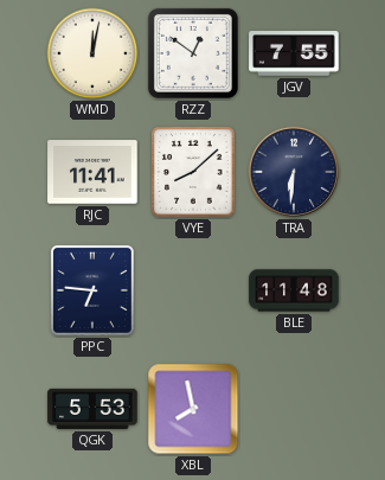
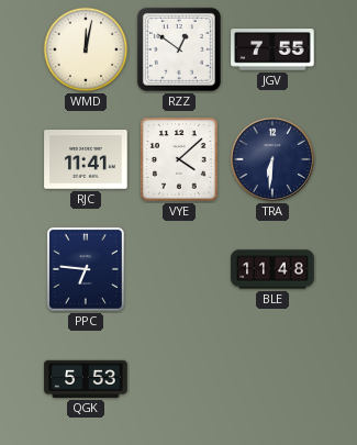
VYE: 8:08 -> 4:08
XBL: 7:58 -> none
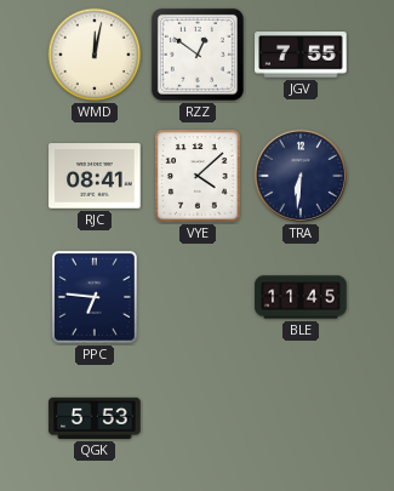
RJC: 11:41 -> 08:41
BLE: 11:48 -> 11:45
